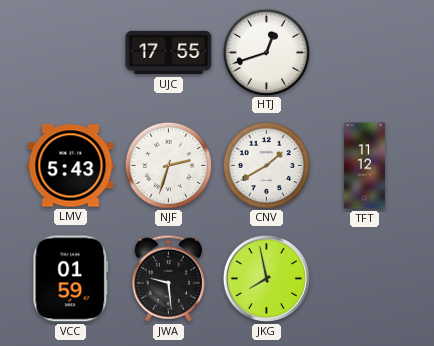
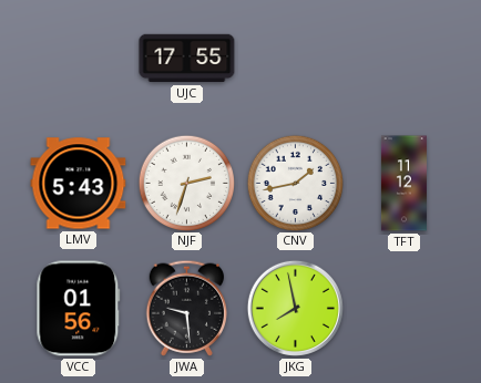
HTJ: 12:42 -> none
CNV: 1:40 -> 1:43
VCC: 01:59 -> 01:56
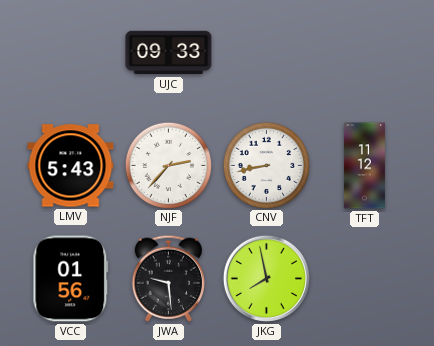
UJC: 17:55 -> 09:33
NJF: 2:33 -> 2:37
CNV: 1:43 -> 8:43
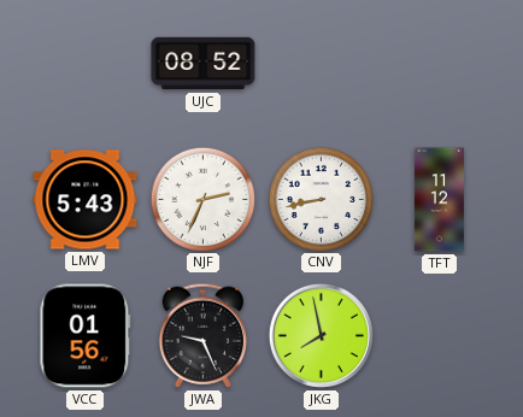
UJC: 09:33 -> 08:52
NJF: 2:37 -> 2:34
JWA: 9:29 -> 9:26
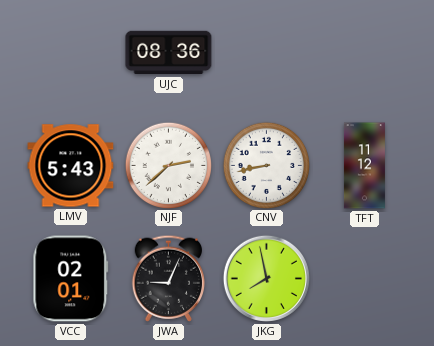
UJC: 08:52 -> 08:36
NJF: 2:34 -> 2:38
VCC: 01:56 -> 02:01
JWA: 9:26 -> 9:04
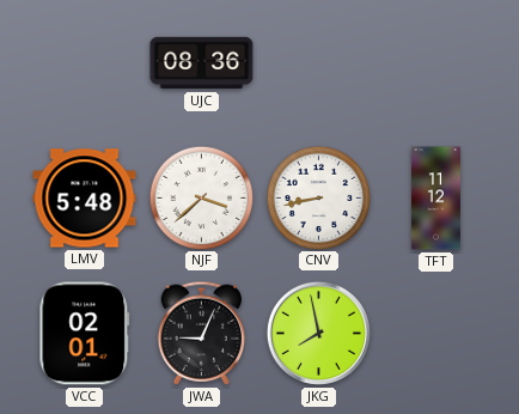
LMV: 5:43 -> 5:48
NJF: 2:38 -> 3:38
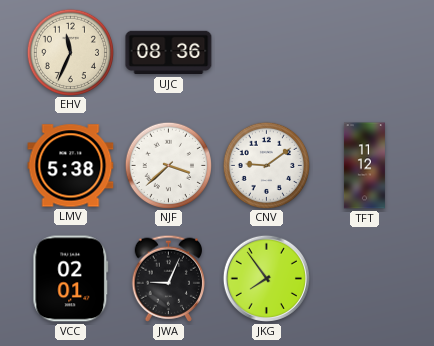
EHV: none -> 11:34
LMV: 5:48 -> 5:38
CNV: 8:43 -> 9:09
JKG: 7:58 -> 7:54
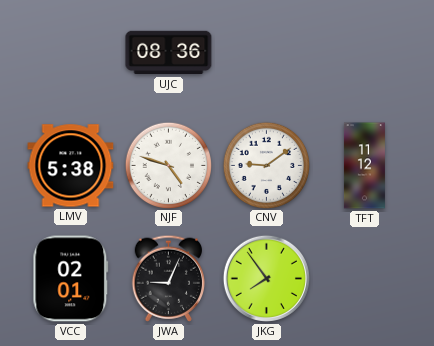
EHV: 11:34 -> none
NJF: 3:38 -> 4:48
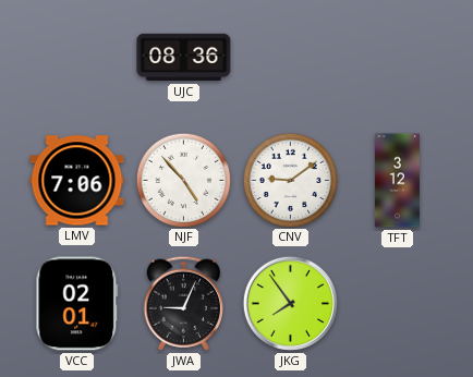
LMV: 5:38 -> 7:06
NJF: 4:48 -> 4:53
TFT: 11:12 -> 3:12
